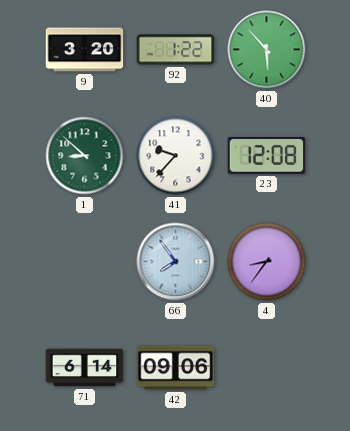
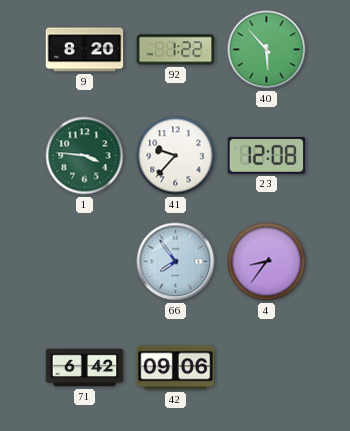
9: 3:20 -> 8:20
1: 8:52 -> 3:46
71: 6:14 -> 6:42
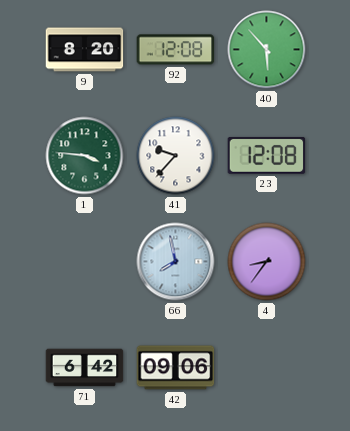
92: 1:22 -> 12:08
66: 7:54 -> 7:58
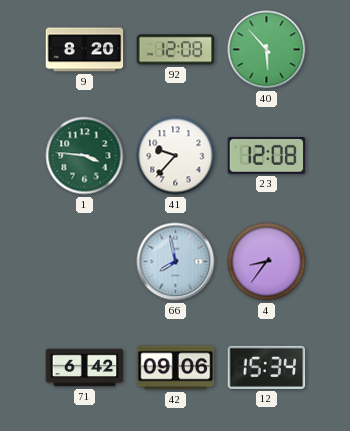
12: none -> 15:34
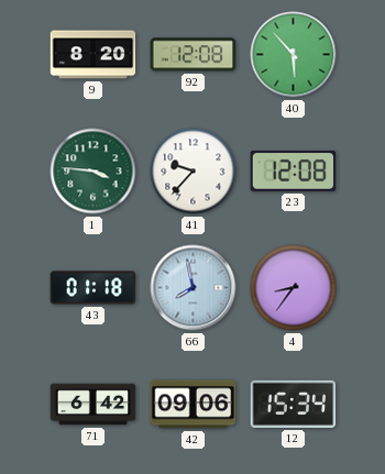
43: none -> 01:18
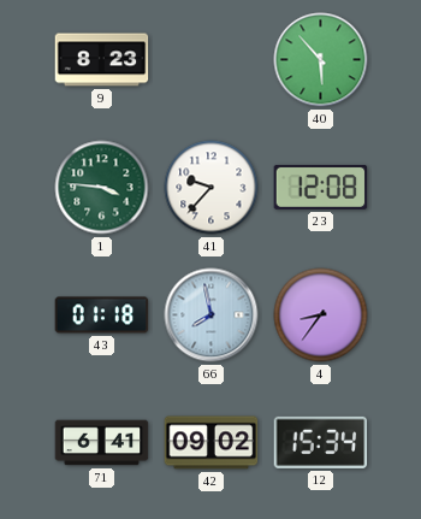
9: 8:20 -> 8:23
92: 12:08 -> none
71: 6:42 -> 6:41
42: 09:06 -> 09:02
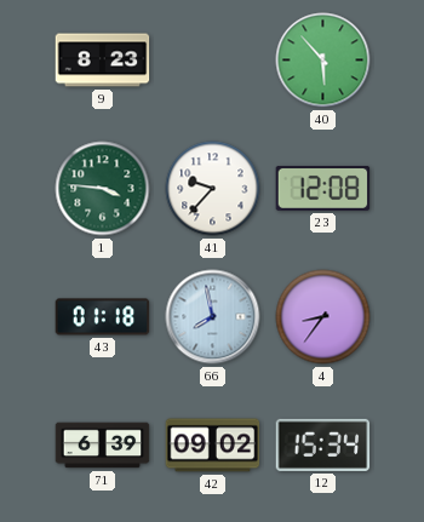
71: 6:41 -> 6:39
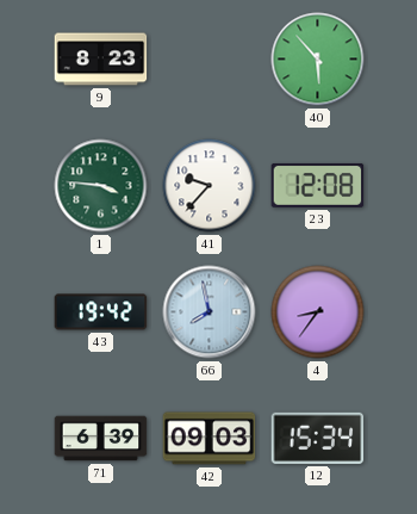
43: 01:18 -> 19:42
42: 09:02 -> 09:03
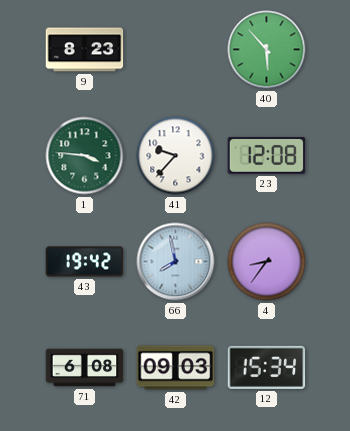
71: 6:39 -> 6:08
